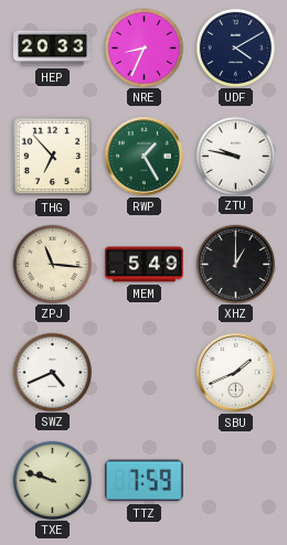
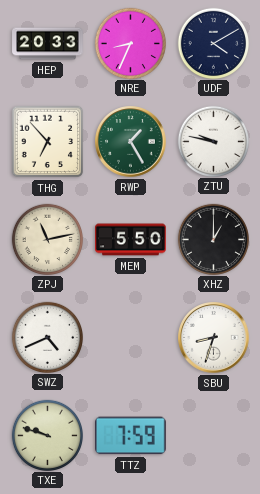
ZPJ: 11:16 -> 11:13
MEM: 5:49 -> 5:50
SBU: 1:41 -> 8:33
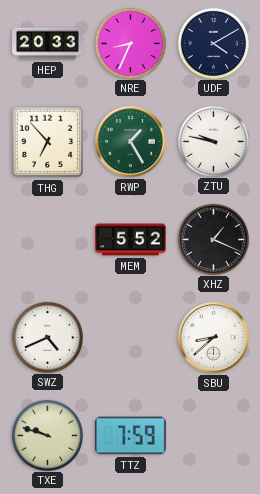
ZPJ: 11:13 -> none
MEM: 5:50 -> 5:52
XHZ: 1:00 -> 1:19
SBU: 8:33 -> 8:38
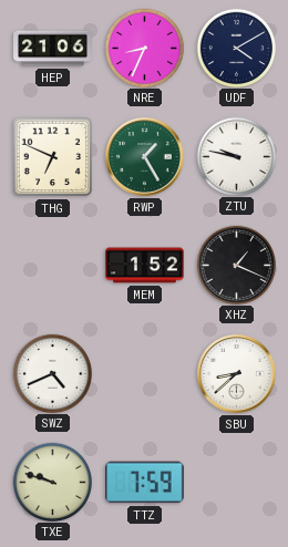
HEP: 20:33 -> 21:06
THG: 6:53 -> 6:49
MEM: 5:52 -> 1:52
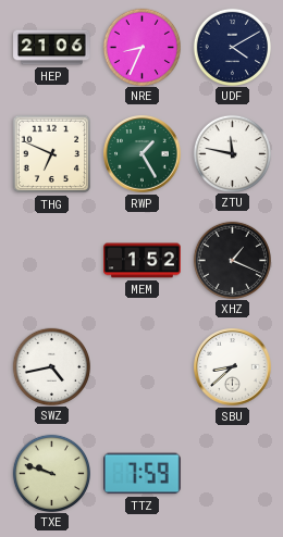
ZTU: 9:47 -> 11:47
SWZ: 4:41 -> 4:43
